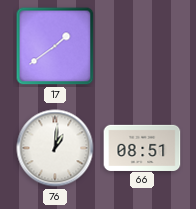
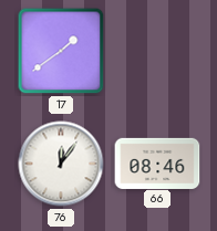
76: 1:01 -> 12:06
66: 08:51 -> 08:46
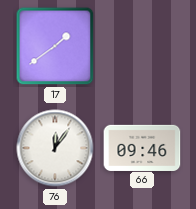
66: 08:46 -> 09:46
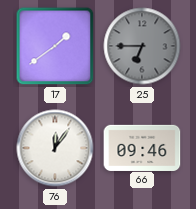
25: none -> 6:45
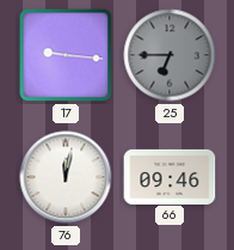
17: 1:39 -> 9:16
76: 12:06 -> 12:02
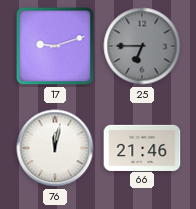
17: 9:16 -> 9:12
66: 09:46 -> 21:46
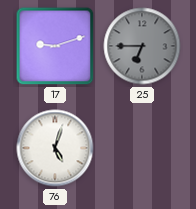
76: 12:02 -> 5:03
66: 21:46 -> none
